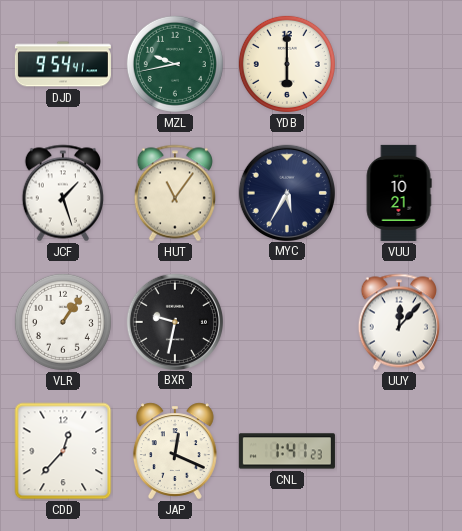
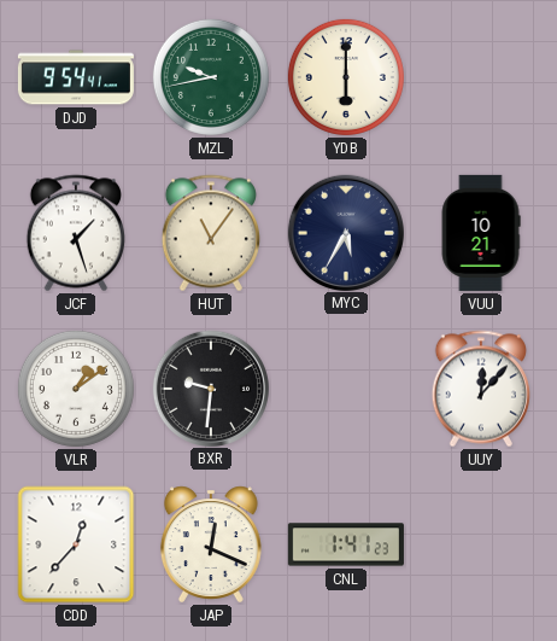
VLR: 1:06 -> 1:09
BXR: 9:32 -> 9:31
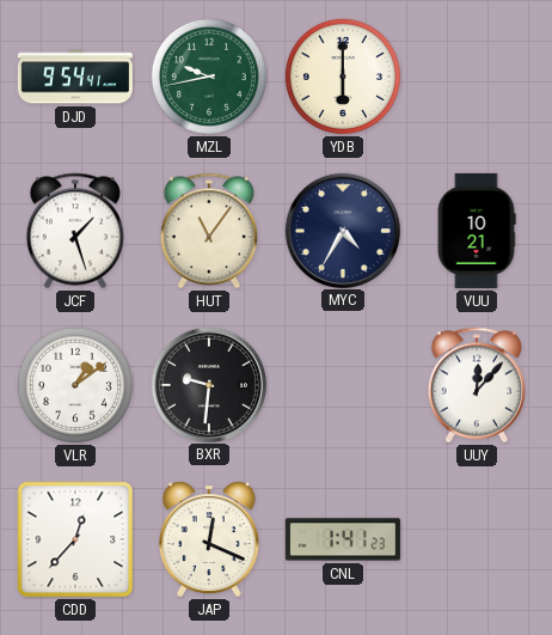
MYC: 5:35 -> 4:35
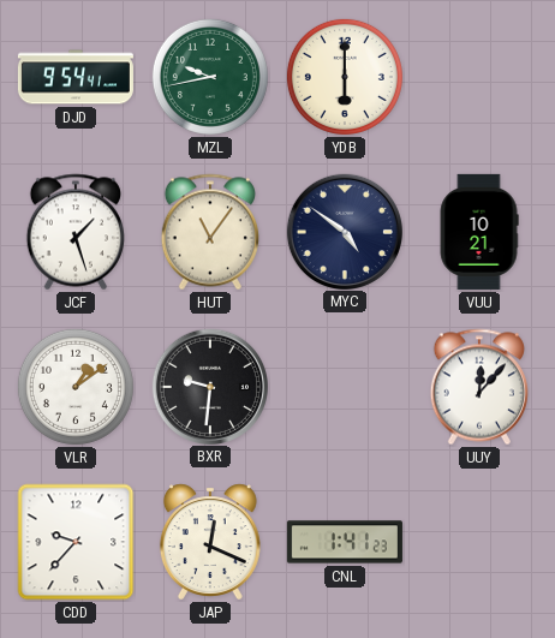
MYC: 4:35 -> 4:51
CDD: 12:37 -> 9:37
